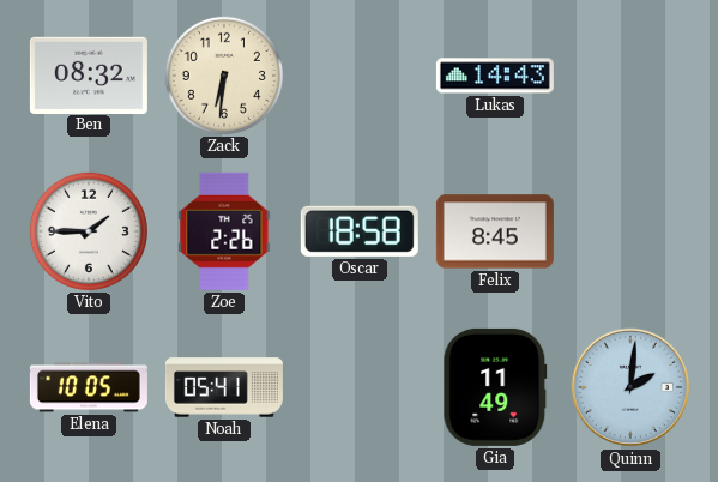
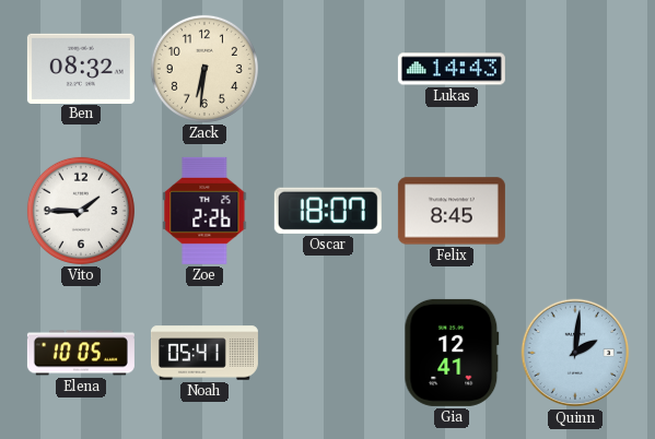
Oscar: 18:58 -> 18:07
Gia: 11:49 -> 12:41
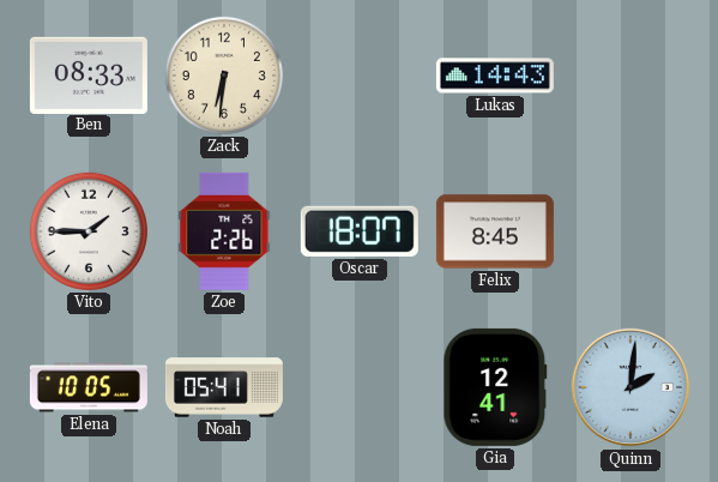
Ben: 08:32 -> 08:33
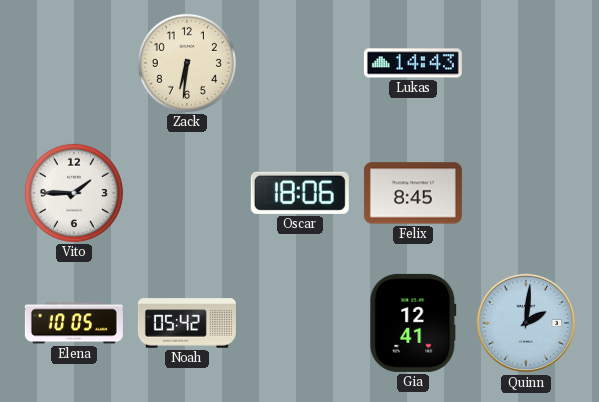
Ben: 08:33 -> none
Zoe: 2:26 -> none
Oscar: 18:07 -> 18:06
Noah: 05:41 -> 05:42
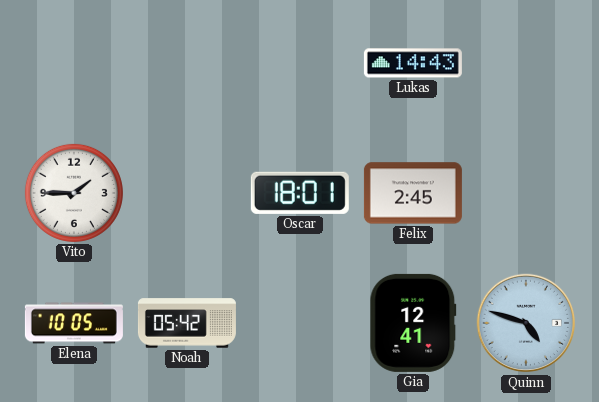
Zack: 6:31 -> none
Oscar: 18:06 -> 18:01
Felix: 8:45 -> 2:45
Quinn: 2:01 -> 4:48
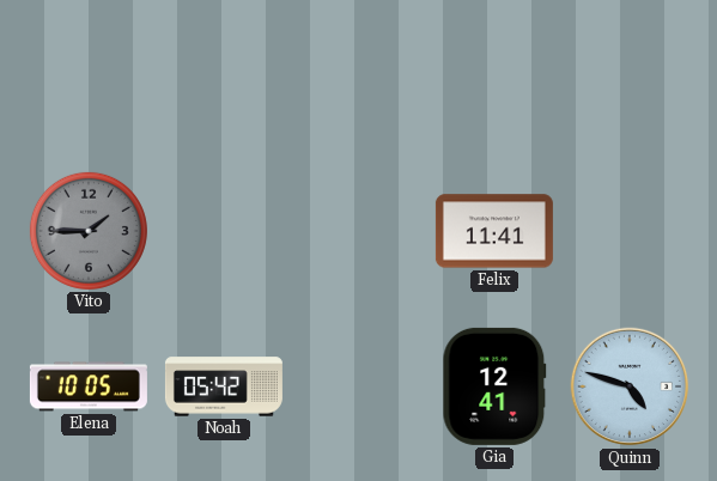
Lukas: 14:43 -> none
Vito dial: white -> grey
Oscar: 18:01 -> none
Felix: 2:45 -> 11:41
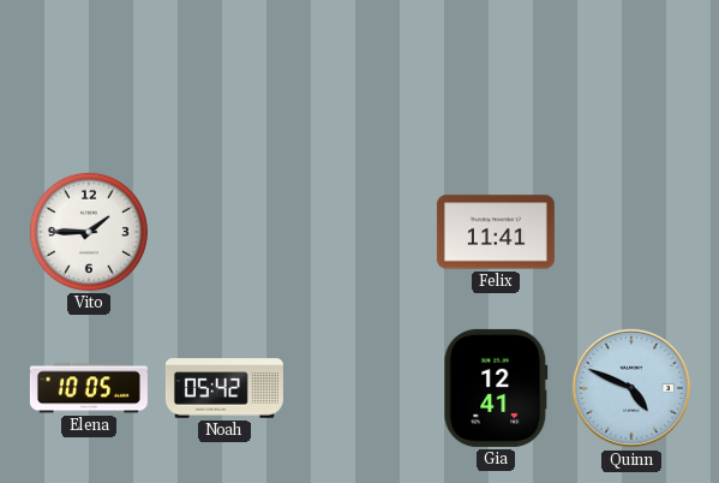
Vito dial: grey -> white
Quinn: 4:48 -> 4:49
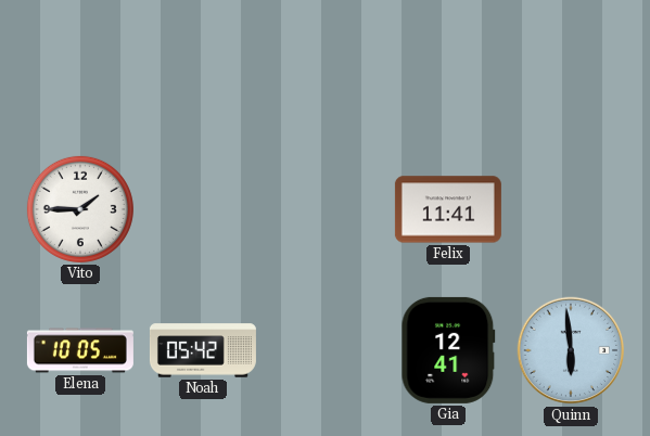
Quinn: 4:49 -> 5:59
